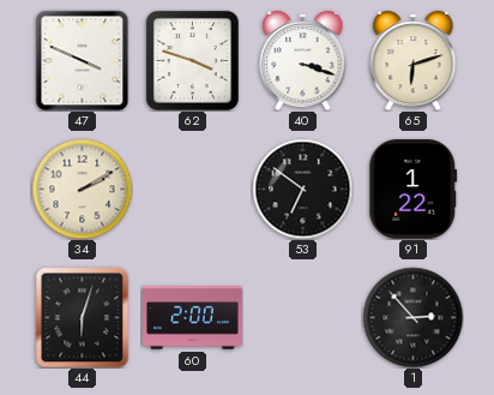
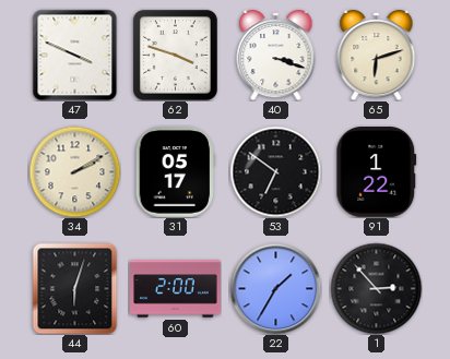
31: none -> 05:17
22: none -> 1:35
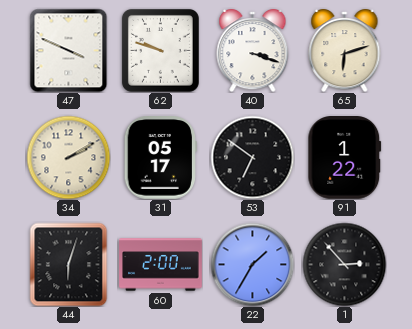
62: 3:48 -> 9:48
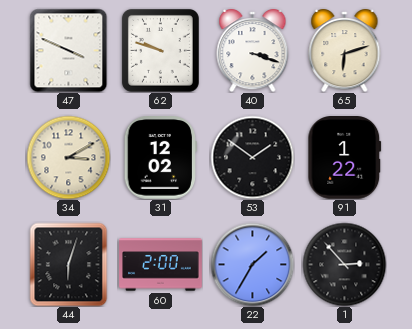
34: 2:10 -> 3:10
31: 05:17 -> 12:02
53: 6:51 -> 1:51
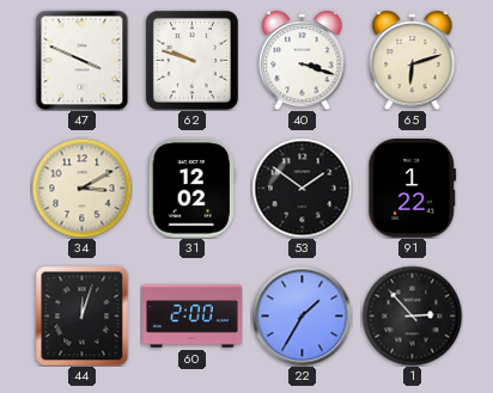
44: 6:03 -> 12:03
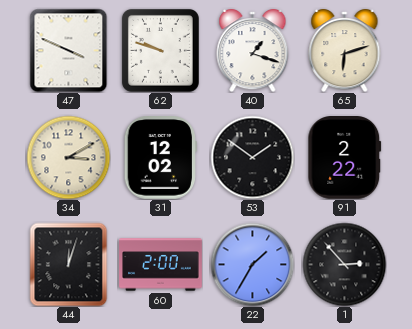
40: 3:18 -> 1:18
91: 1:22 -> 2:22
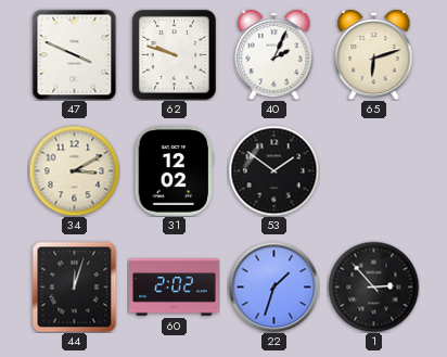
40: 1:18 -> 2:04
91: 2:22 -> none
60: 2:00 -> 2:02
22: 1:35 -> 1:33
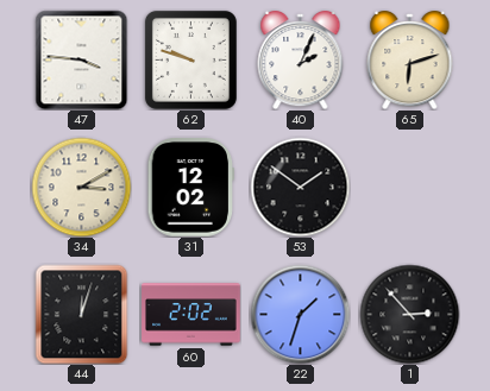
47: 3:49 -> 3:46
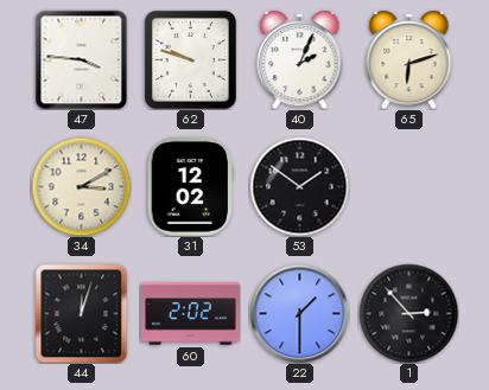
22: 1:33 -> 1:30
